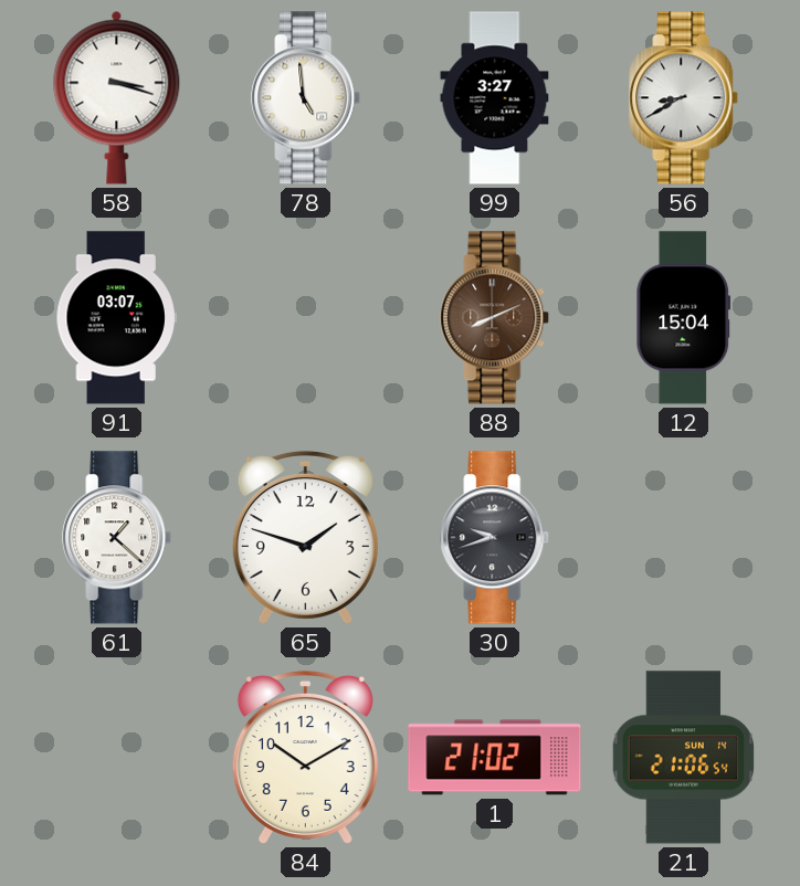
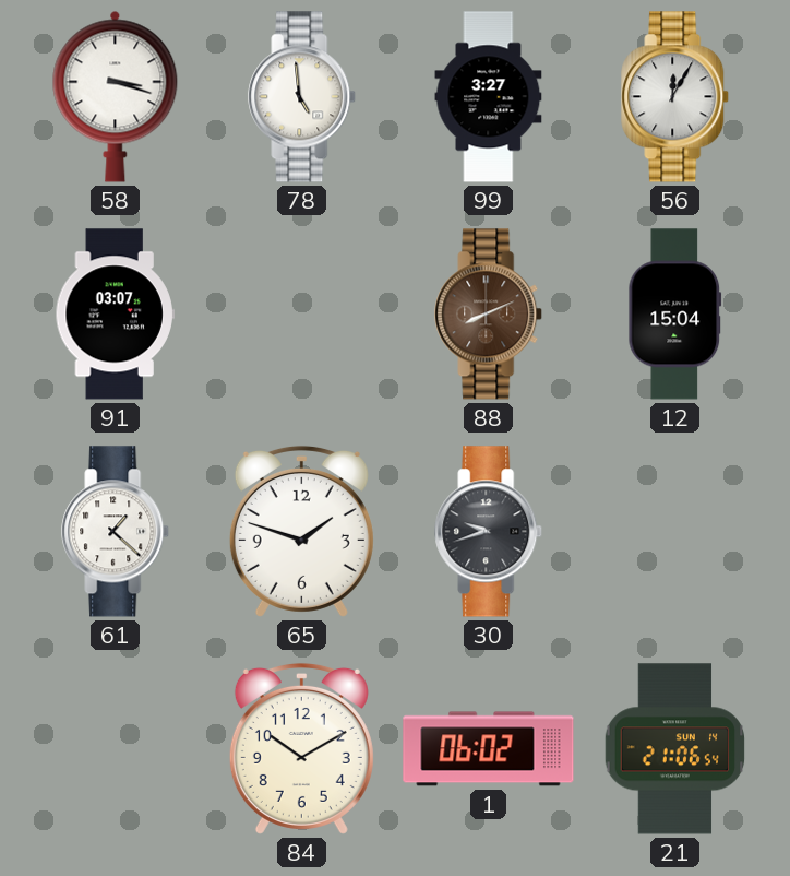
56: 8:40 -> 12:05
1: 21:02 -> 06:02
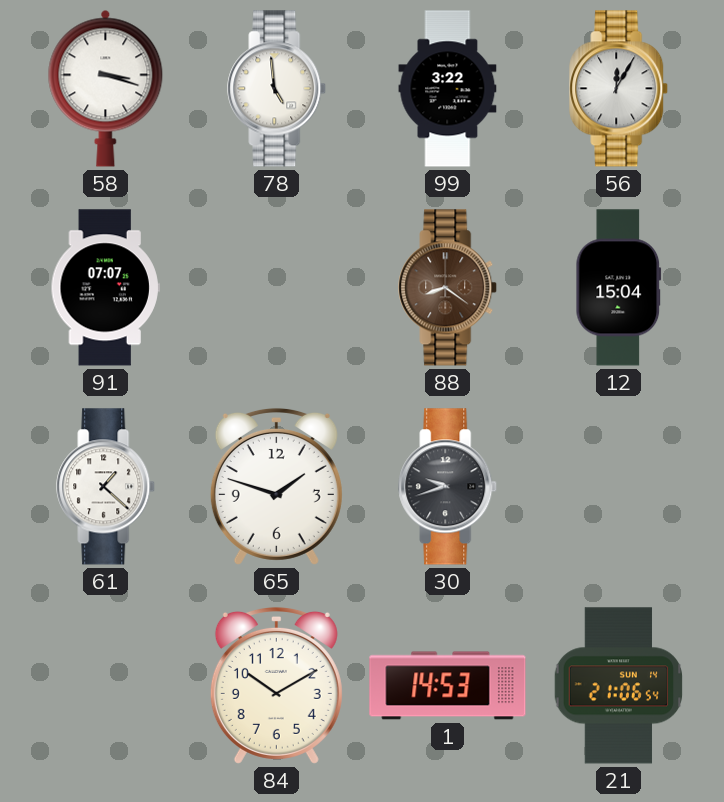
99: 3:27 -> 3:22
91: 03:07 -> 07:07
88: 8:11 -> 8:21
1: 06:02 -> 14:53
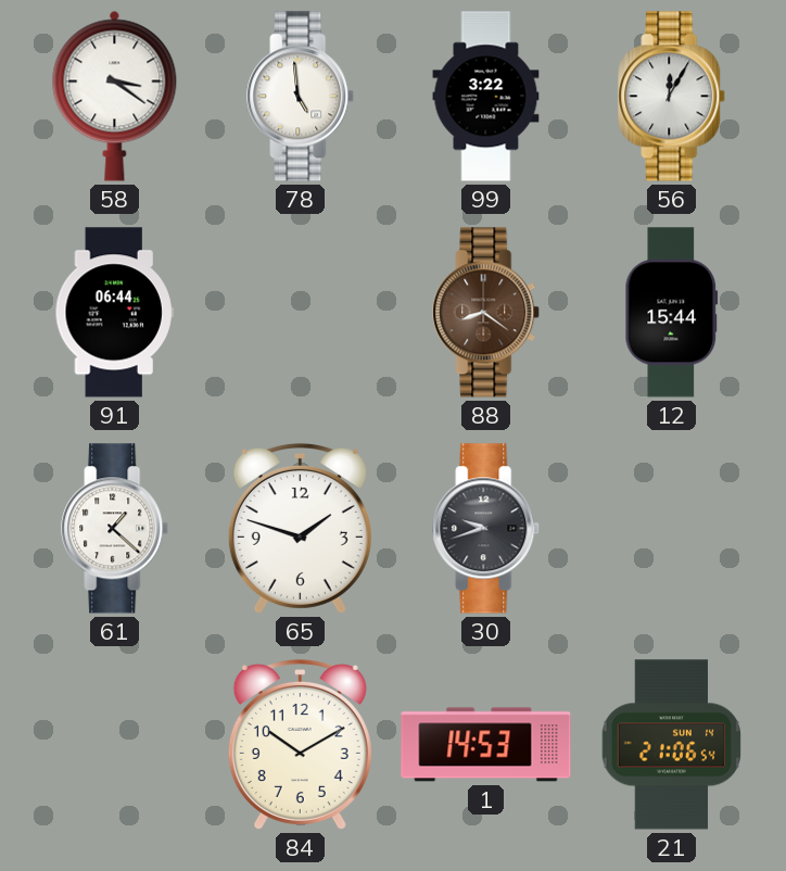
58: 3:18 -> 3:21
91: 07:07 -> 06:44
12: 15:04 -> 15:44
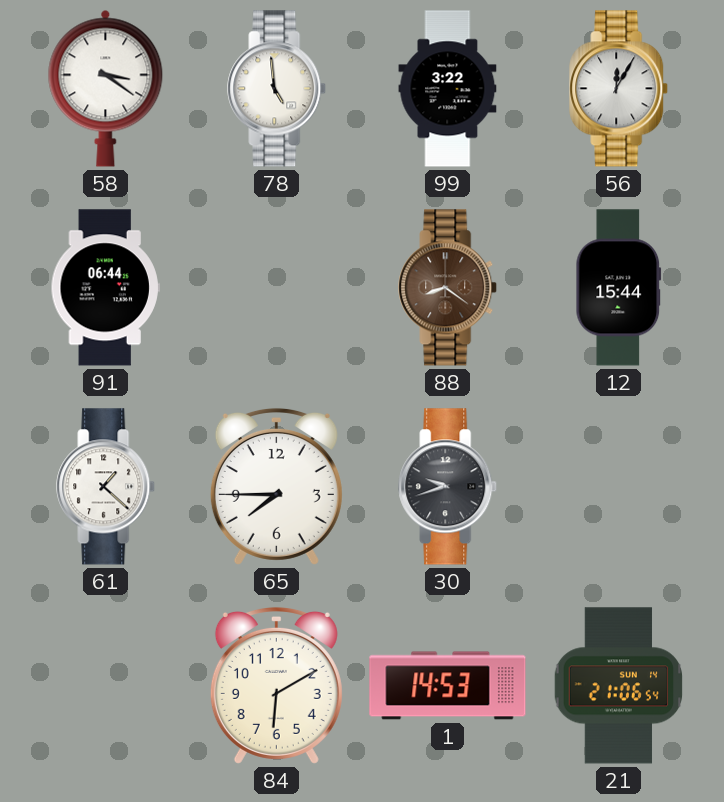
65: 1:48 -> 7:45
84: 10:10 -> 6:10
